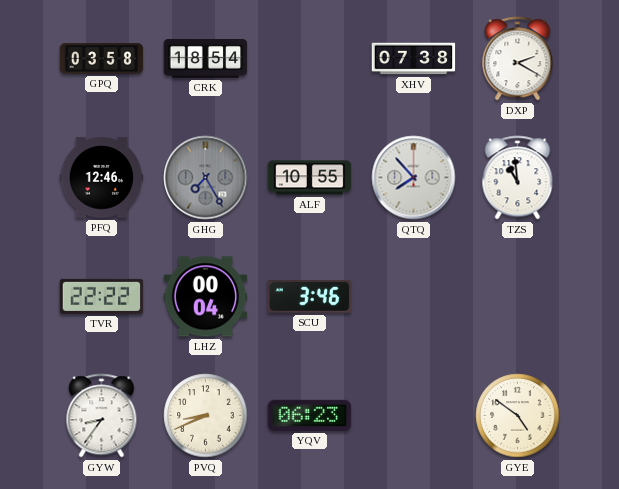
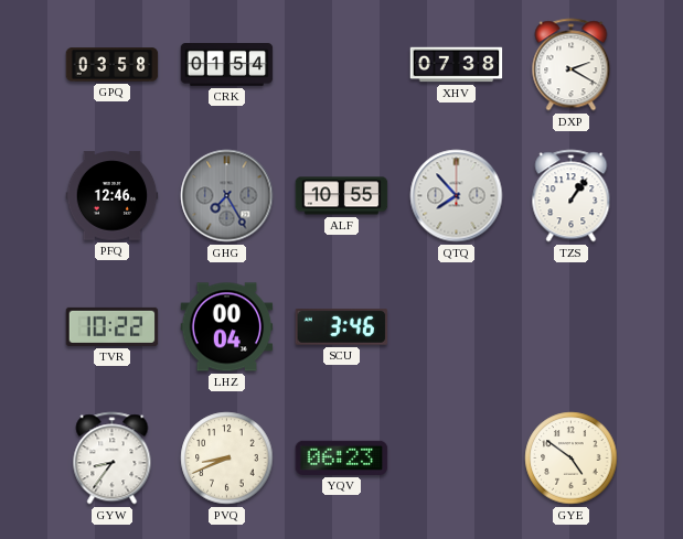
CRK: 18:54 -> 01:54
TZS: 10:59 -> 1:06
TVR: 22:22 -> 10:22
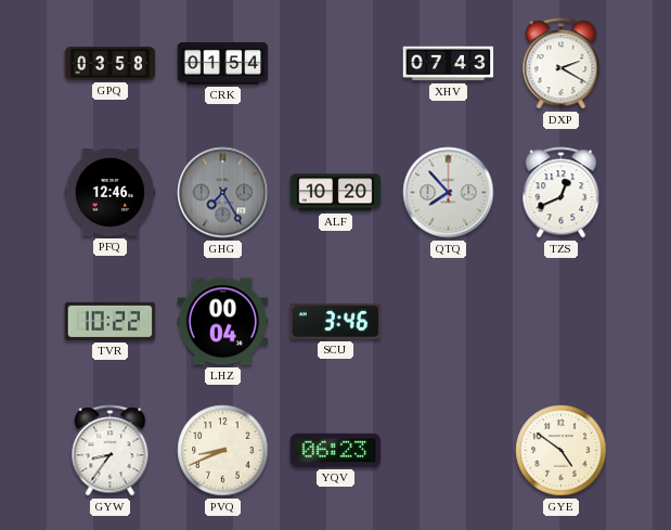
XHV: 07:38 -> 07:43
ALF: 10:55 -> 10:20
TZS: 1:06 -> 12:41
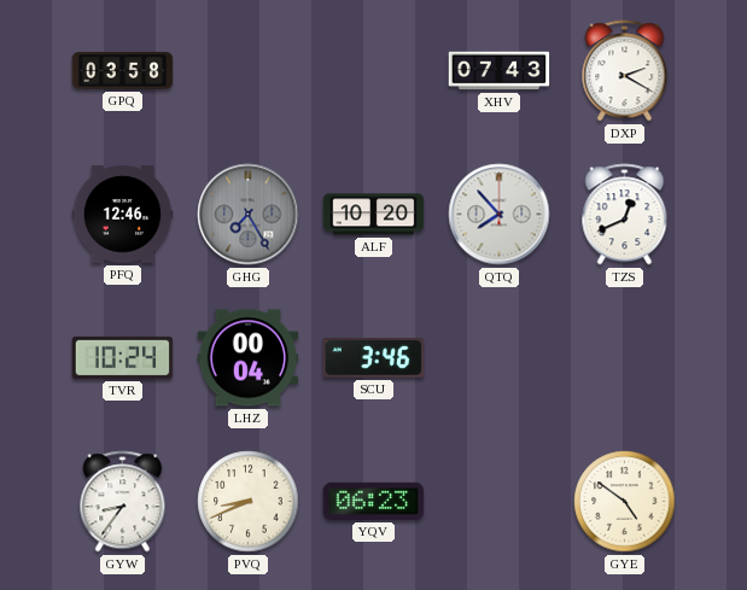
CRK: 01:54 -> none
TVR: 10:22 -> 10:24
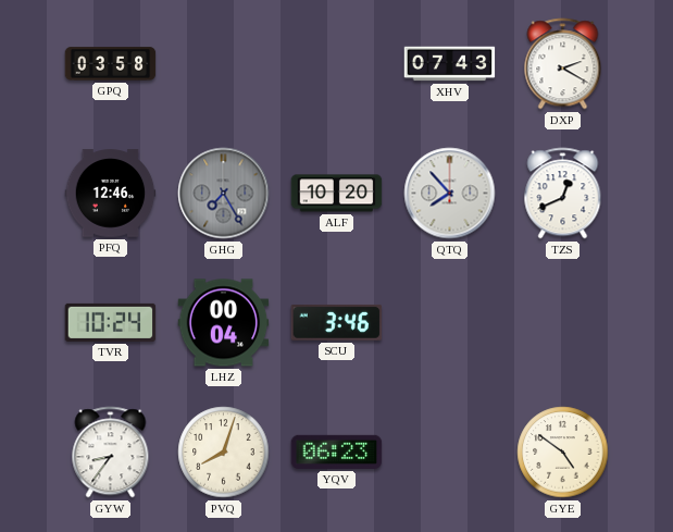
PVQ: 8:41 -> 8:03
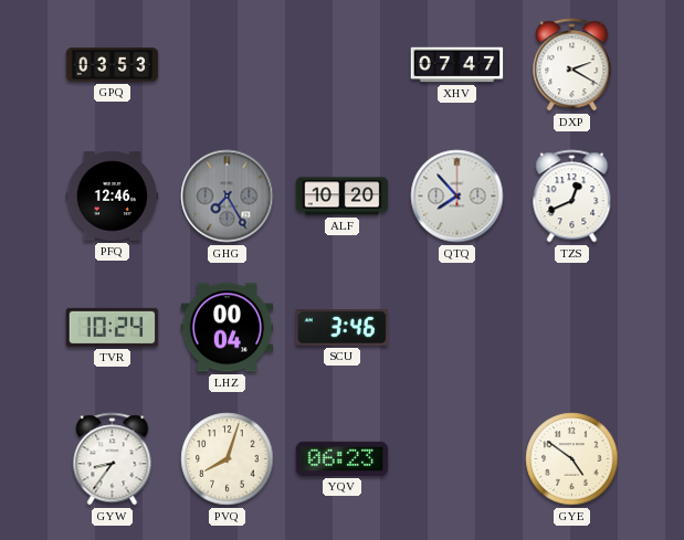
GPQ: 03:58 -> 03:53
XHV: 07:43 -> 07:47
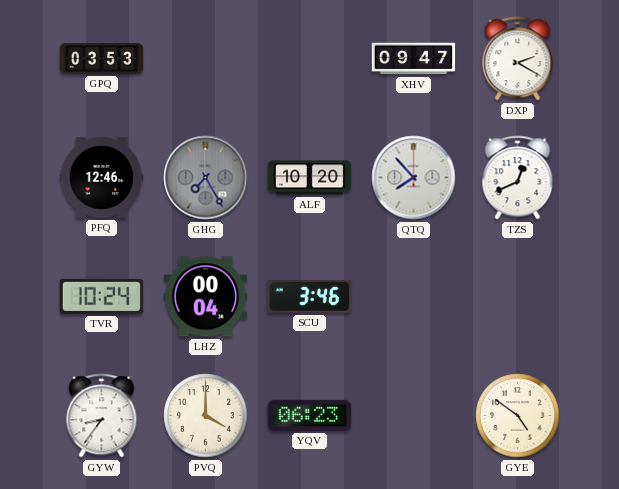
XHV: 07:47 -> 09:47
PVQ: 8:03 -> 4:00
